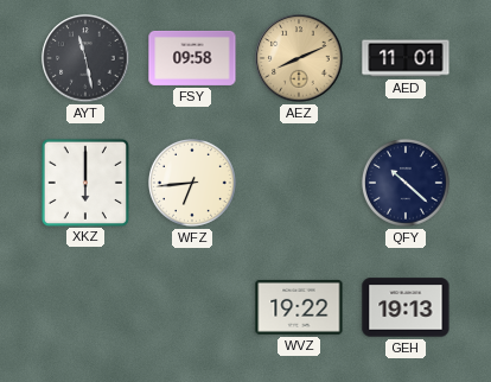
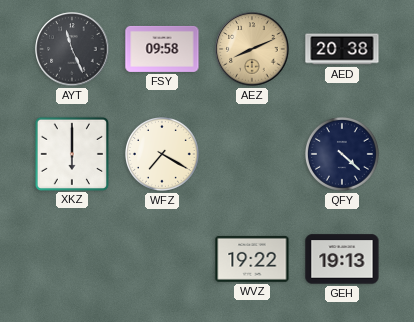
AYT: 11:28 -> 11:26
AED: 11:01 -> 20:38
WFZ: 6:44 -> 7:20
QFY: 10:22 -> 4:22
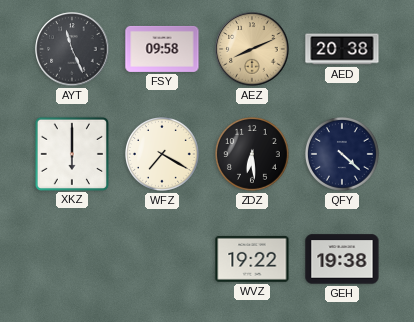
ZDZ: none -> 6:29
GEH: 19:13 -> 19:38
